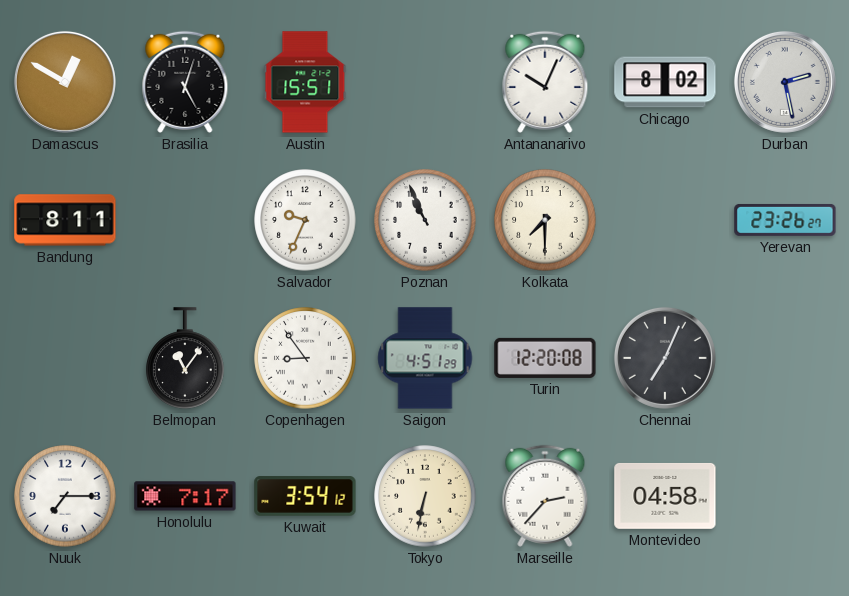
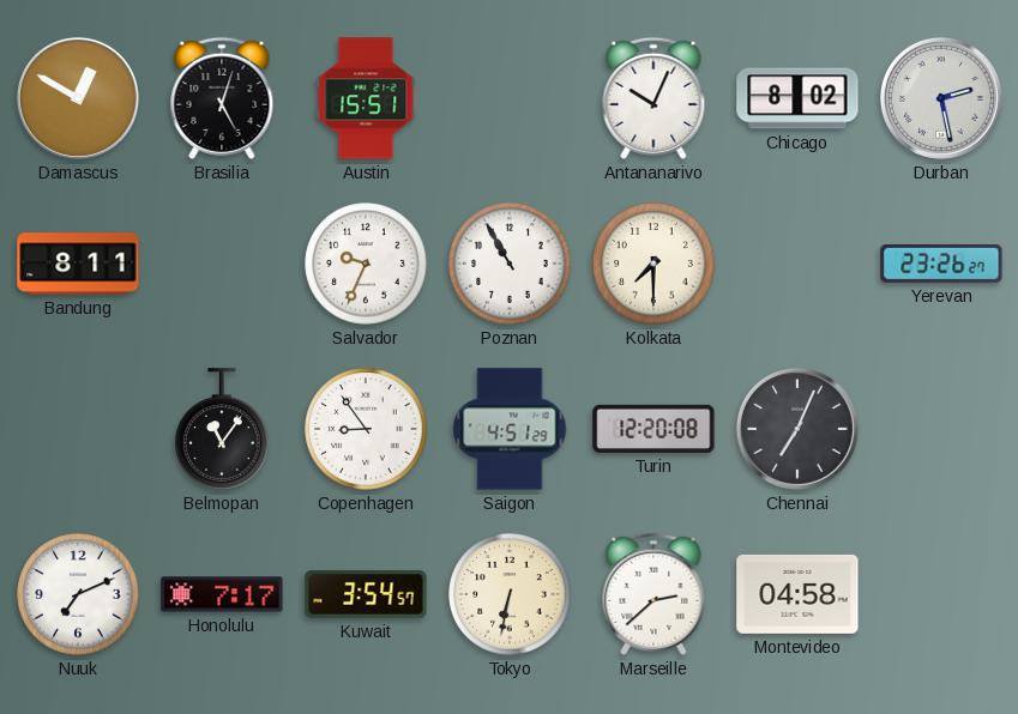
Poznan: 10:56 -> 10:55
Nuuk: 7:15 -> 7:11
Kuwait: 3:54:12 -> 3:54:57
Marseille: 2:37 -> 2:38
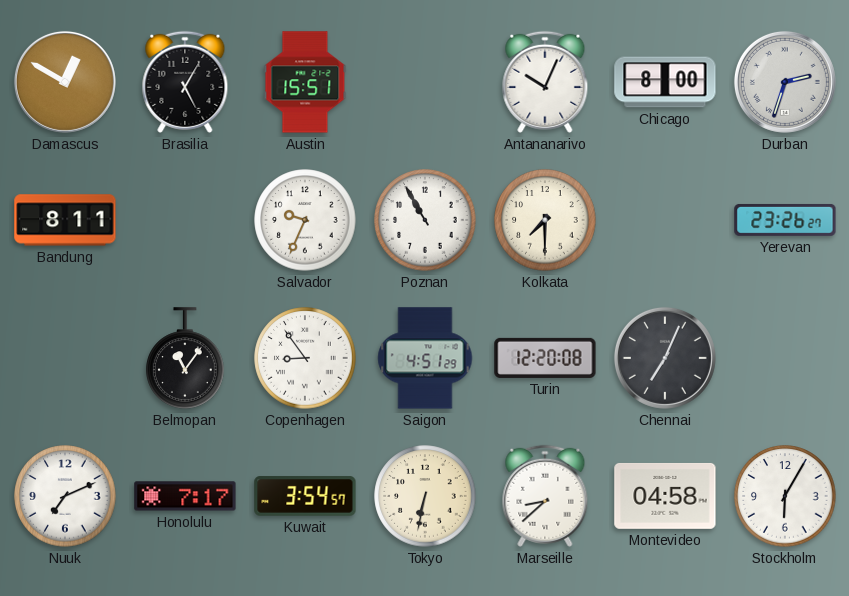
Brasilia: 5:03 -> 5:05
Chicago: 8:02 -> 8:00
Durban: 2:28 -> 2:33
Marseille: 2:38 -> 8:38
Stockholm: none -> 6:05
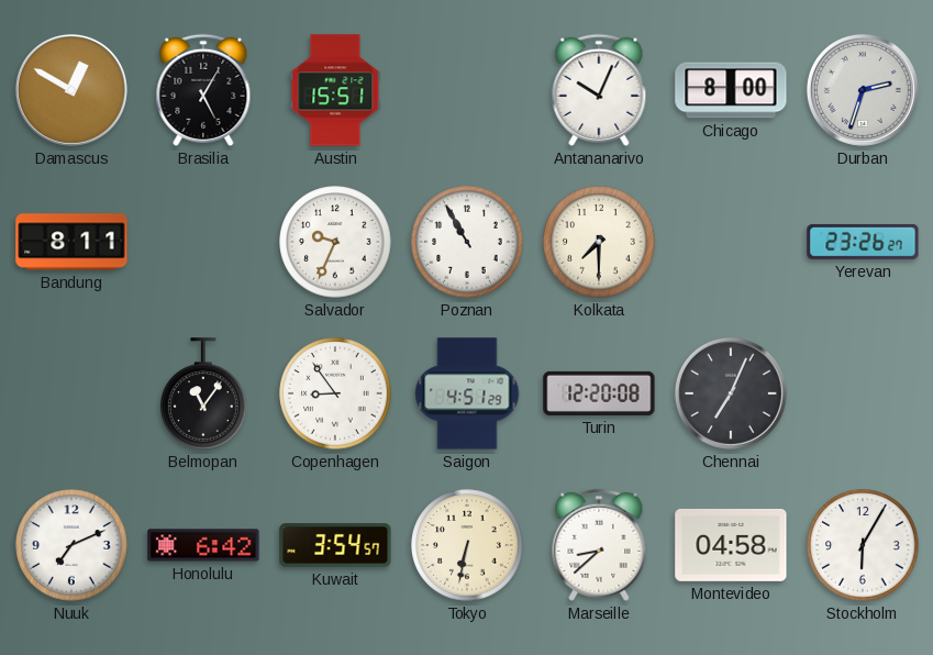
Honolulu: 7:17 -> 6:42
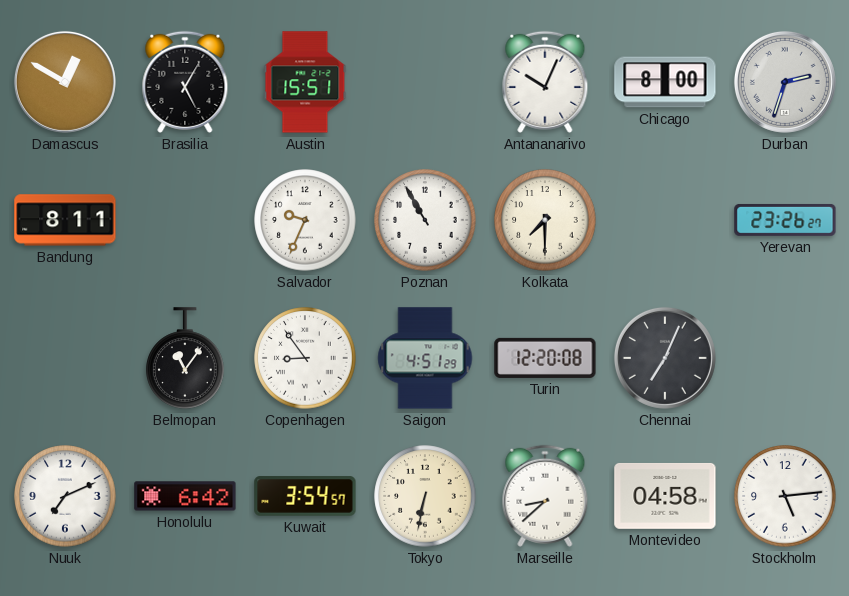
Stockholm: 6:05 -> 5:14
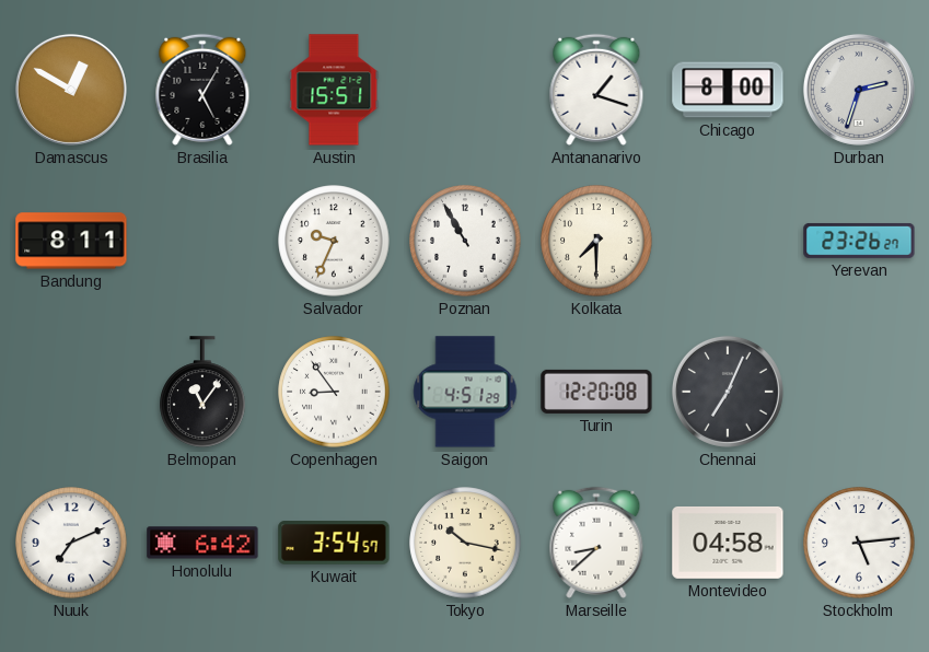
Antananarivo: 10:04 -> 1:18
Tokyo: 6:32 -> 10:17
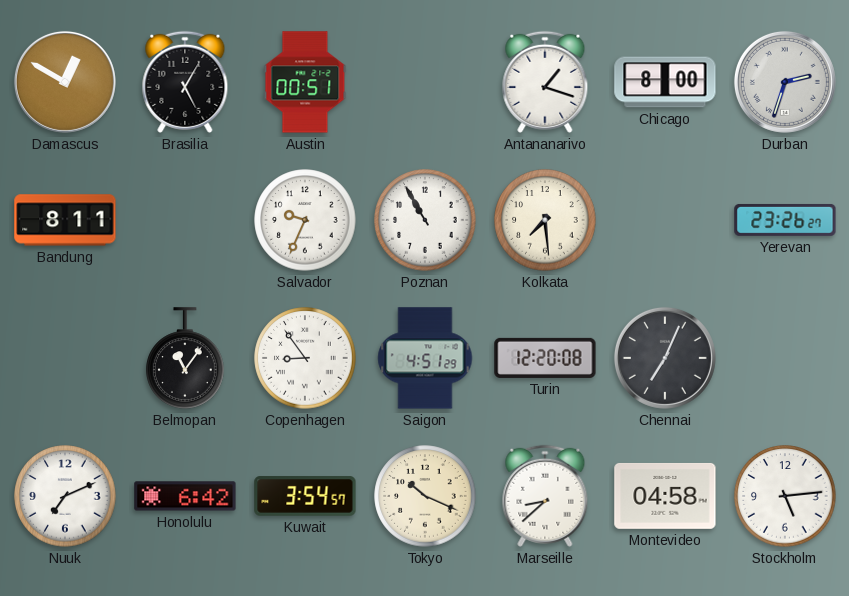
Austin: 15:51 -> 00:51
Kolkata: 7:30 -> 7:29
Tokyo: 10:17 -> 10:19
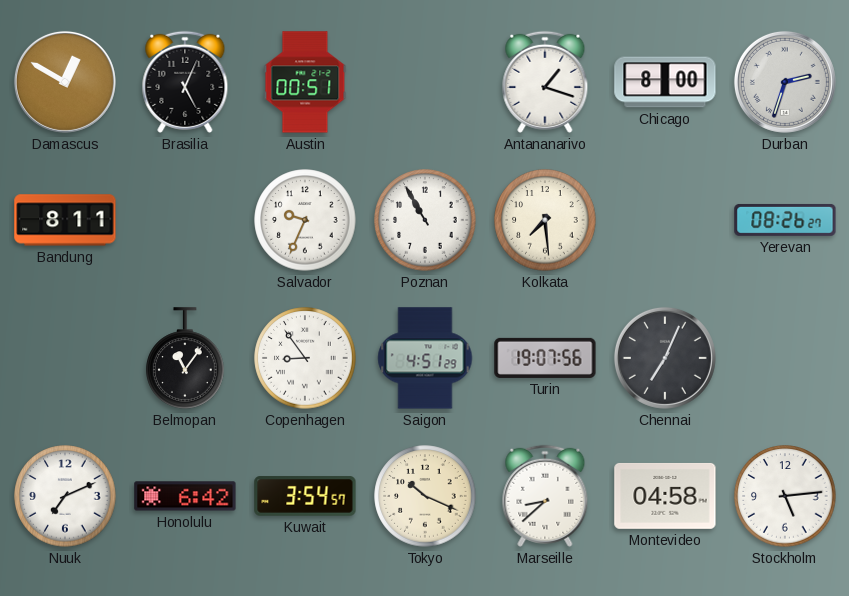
Brasilia: 5:05 -> 5:04
Yerevan: 23:26 -> 08:26
Turin: 12:20 -> 19:07
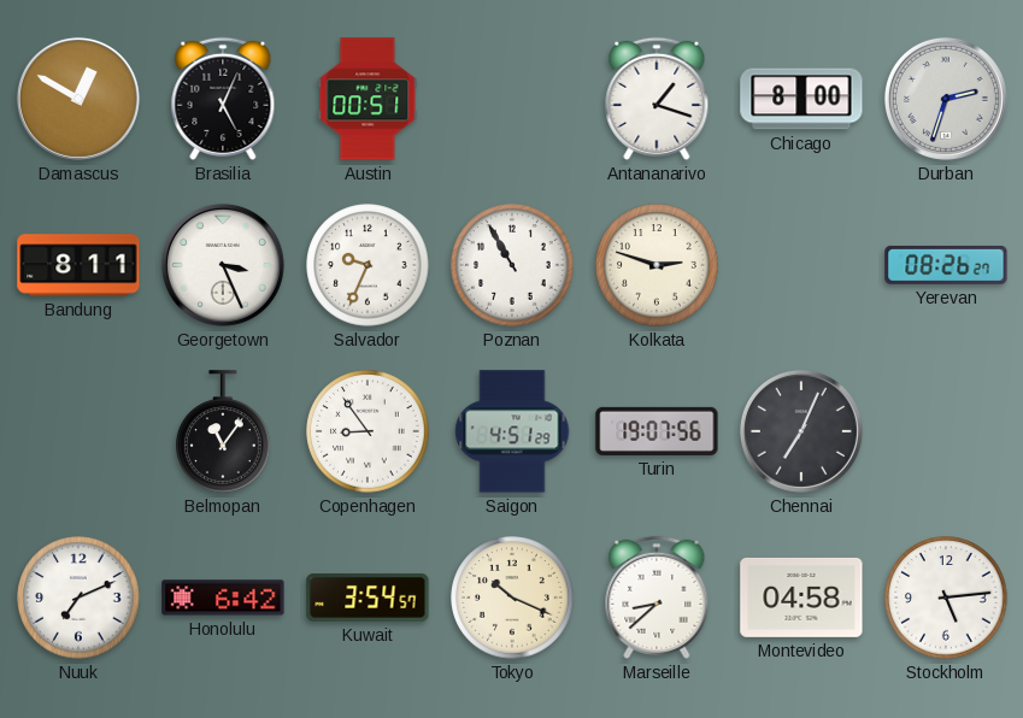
Georgetown: none -> 3:26
Kolkata: 7:29 -> 2:48
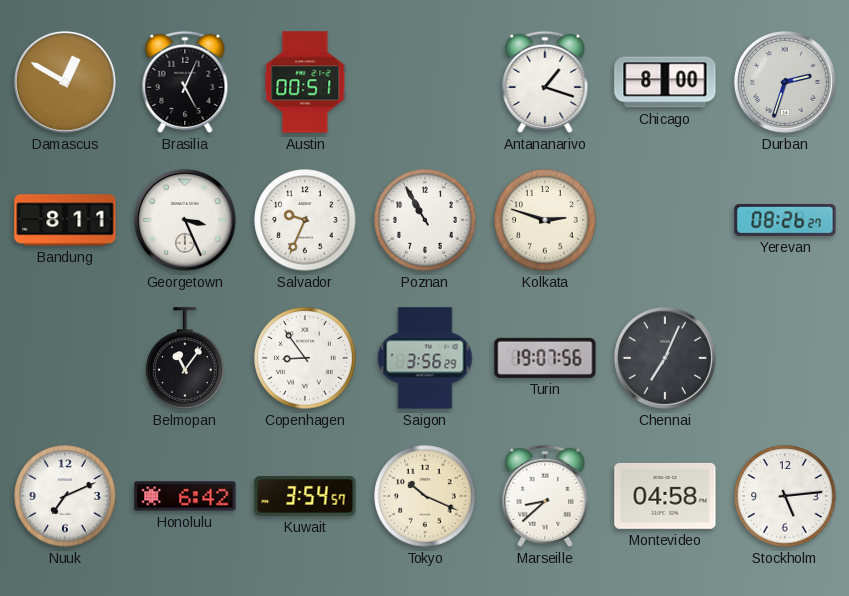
Saigon: 4:51 -> 3:56
